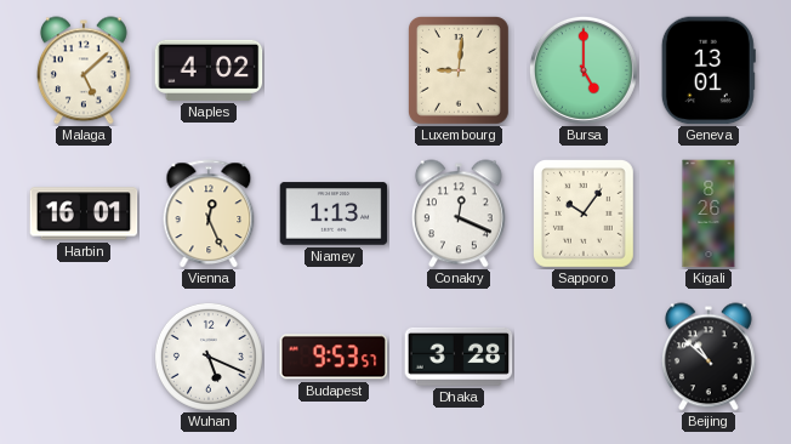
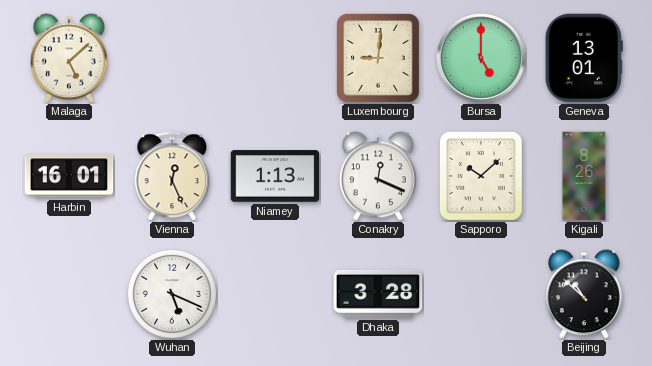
Naples: 4:02 -> none
Sapporo: 10:06 -> 10:08
Budapest: 9:53 -> none
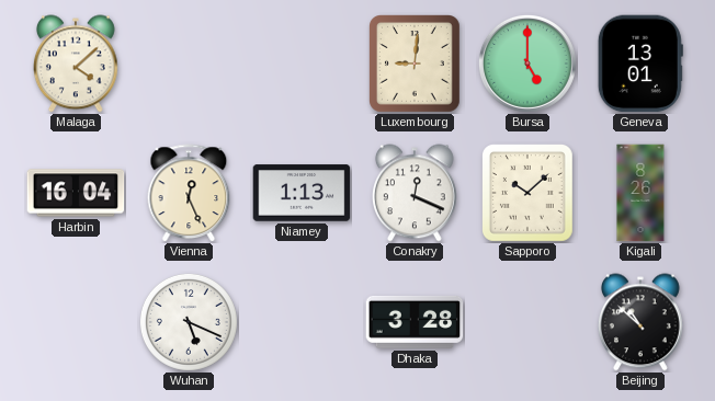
Malaga: 5:08 -> 4:08
Harbin: 16:01 -> 16:04
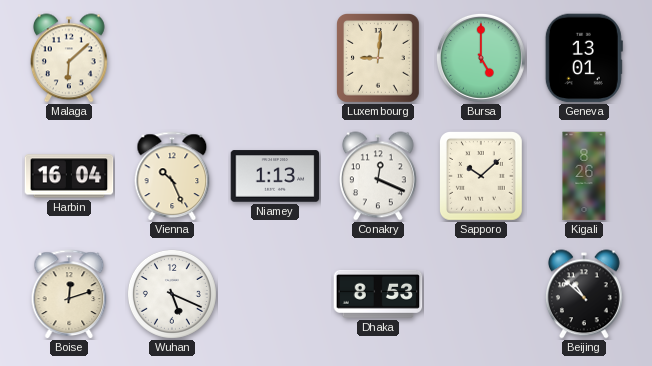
Malaga: 4:08 -> 6:08
Vienna: 12:26 -> 10:26
Boise: none -> 12:12
Dhaka: 3:28 -> 8:53
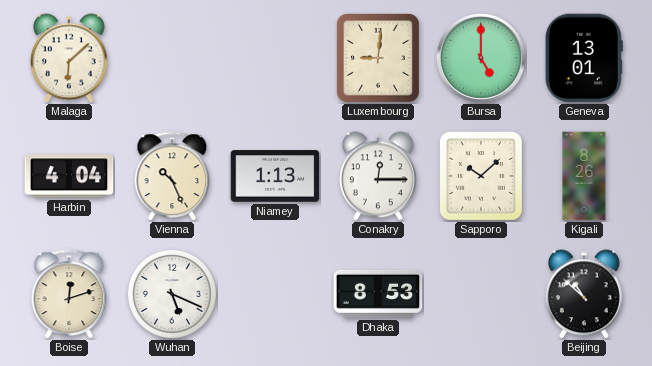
Harbin: 16:04 -> 4:04
Conakry: 12:19 -> 12:15
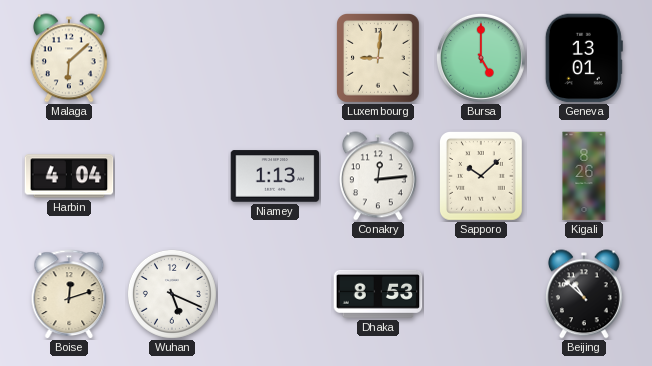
Vienna: 10:26 -> none
Conakry: 12:15 -> 12:14
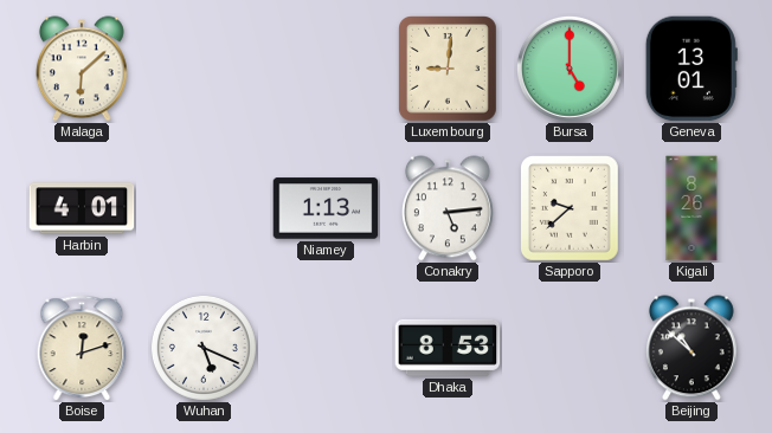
Harbin: 4:04 -> 4:01
Conakry: 12:14 -> 5:14
Sapporo: 10:08 -> 9:38
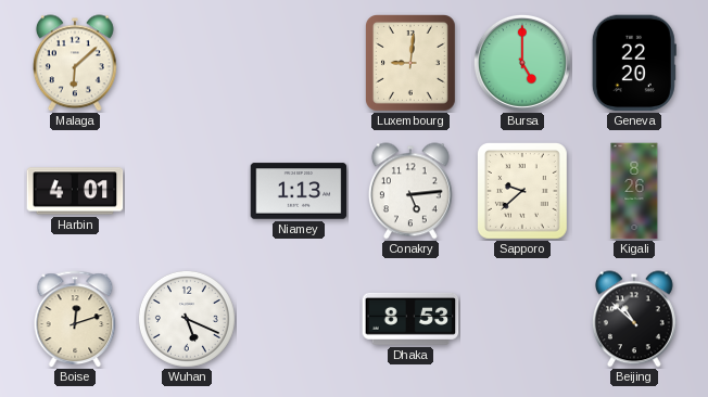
Geneva: 13:01 -> 22:20
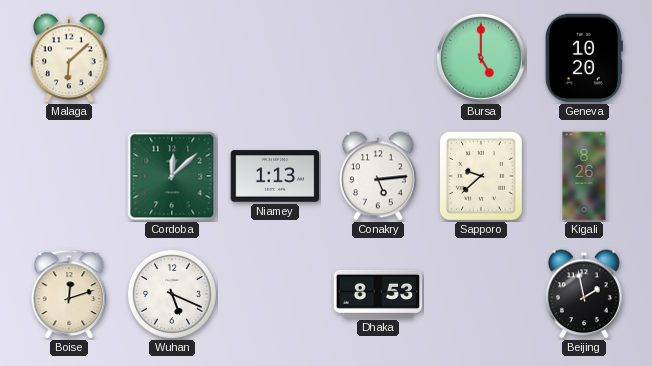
Luxembourg: 9:01 -> none
Geneva: 22:20 -> 10:20
Harbin: 4:01 -> none
Cordoba: none -> 12:08
Beijing: 10:52 -> 1:58
